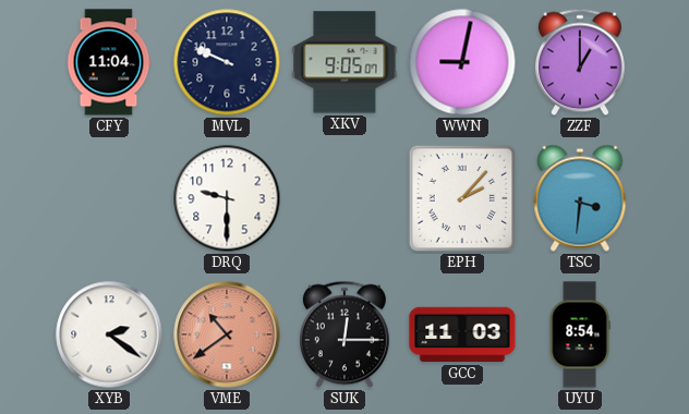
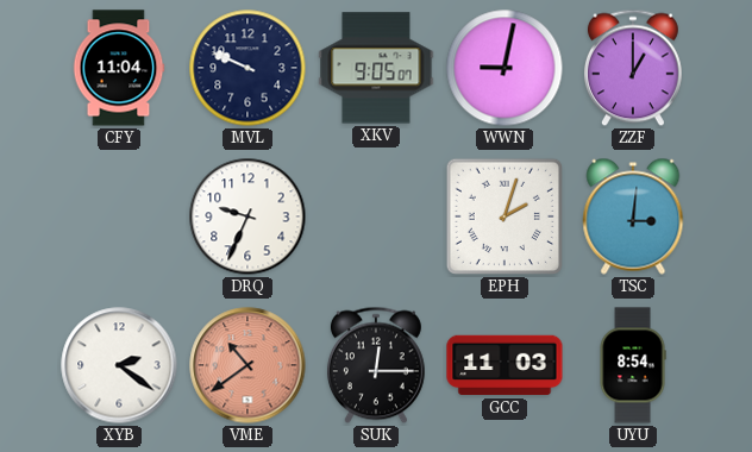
DRQ: 9:30 -> 9:34
EPH: 2:07 -> 2:03
TSC: 3:31 -> 3:01
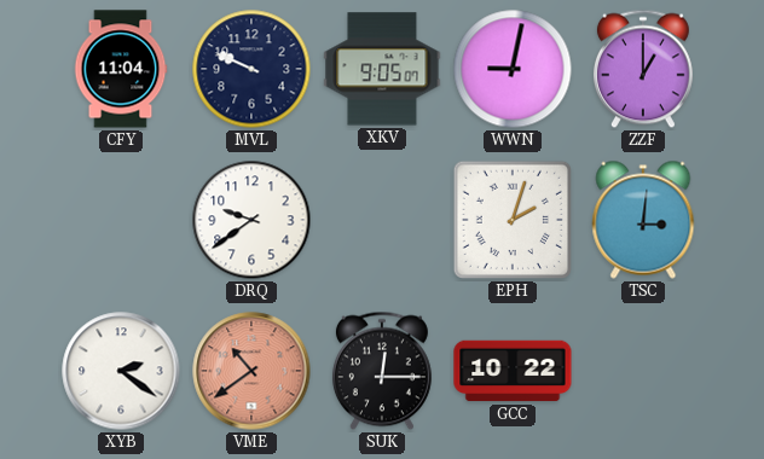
DRQ: 9:34 -> 9:39
GCC: 11:03 -> 10:22
UYU: 8:54 -> none
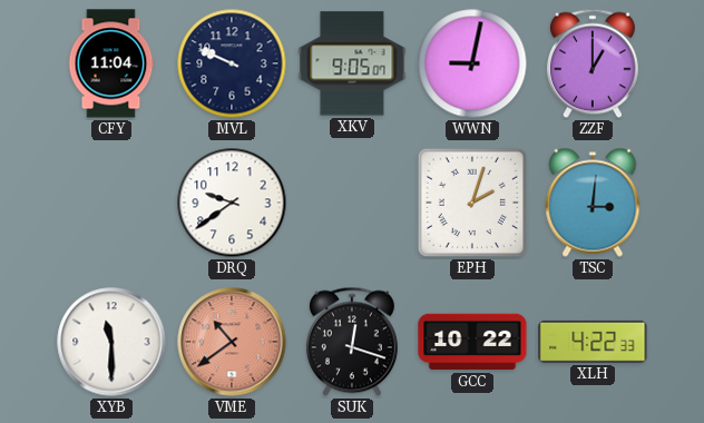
XYB: 2:21 -> 11:30
SUK: 12:15 -> 12:18
XLH: none -> 4:22
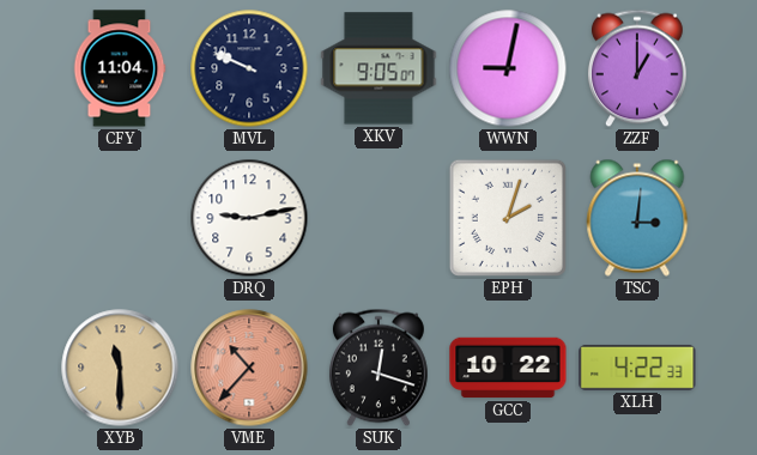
DRQ: 9:39 -> 9:13
XYB dial: white -> champagne
VME: 10:39 -> 10:37
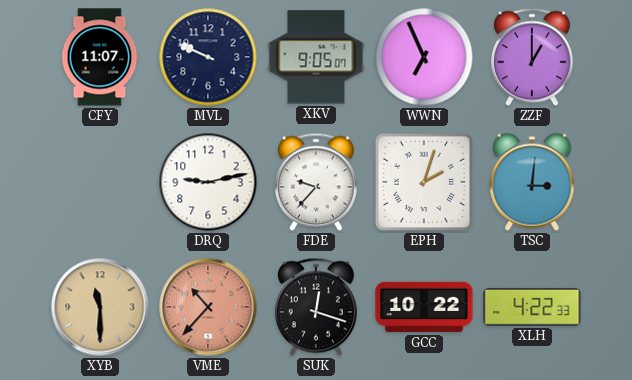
CFY: 11:04 -> 11:07
WWN: 9:02 -> 6:56
FDE: none -> 9:37
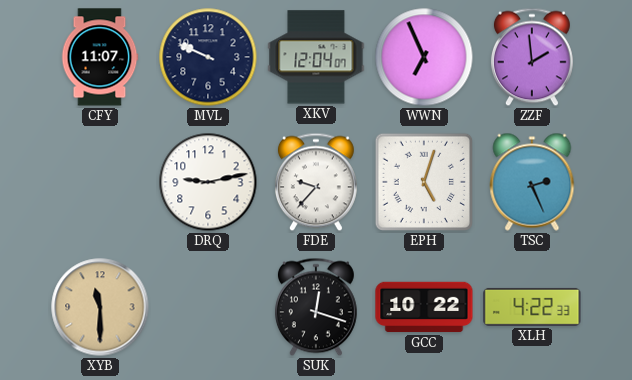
XKV: 9:05 -> 12:04
ZZF: 1:00 -> 1:59
EPH: 2:03 -> 5:03
TSC: 3:01 -> 2:26
VME: 10:37 -> none
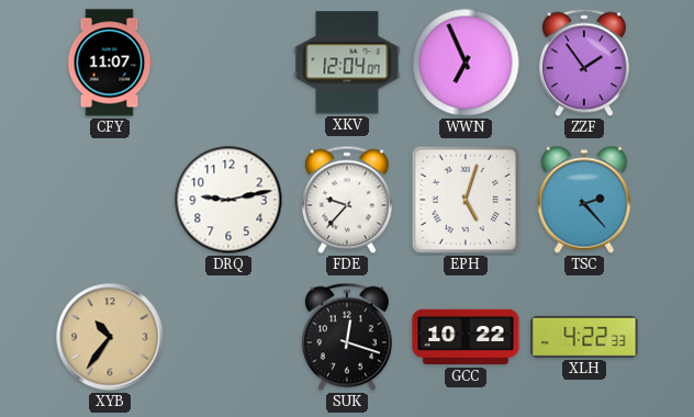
MVL: 9:49 -> none
ZZF: 1:59 -> 1:54
TSC: 2:26 -> 2:23
XYB: 11:30 -> 10:36
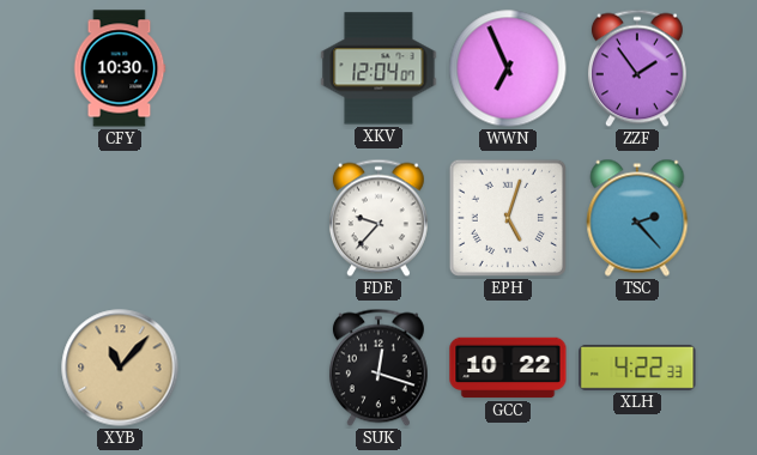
CFY: 11:07 -> 10:30
DRQ: 9:13 -> none
XYB: 10:36 -> 11:07
